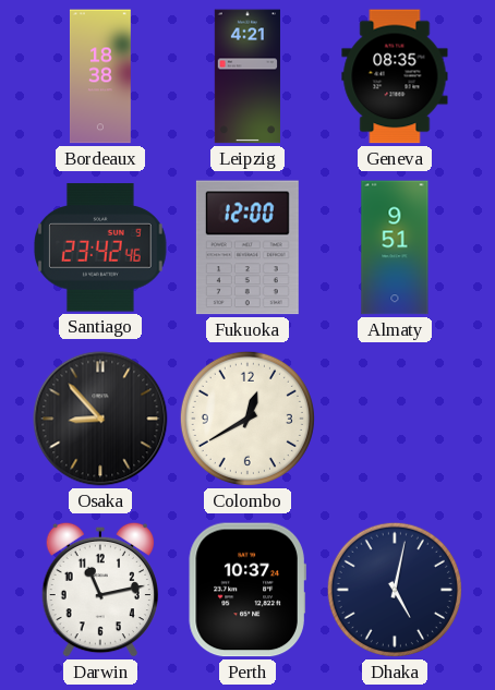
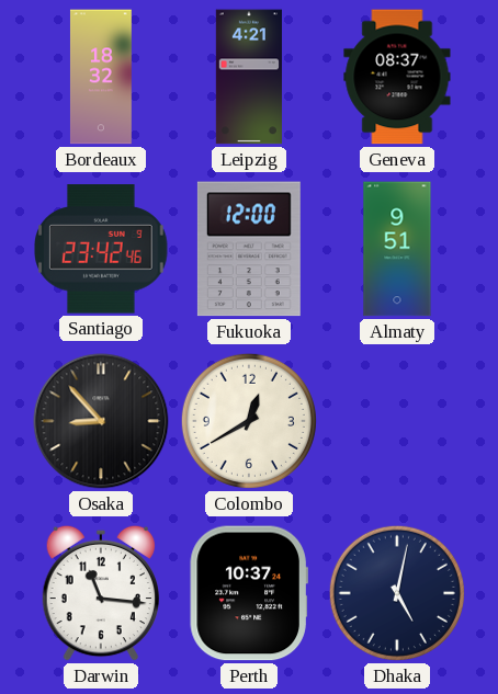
Bordeaux: 18:38 -> 18:32
Geneva: 08:35 -> 08:37
Darwin: 11:13 -> 11:16
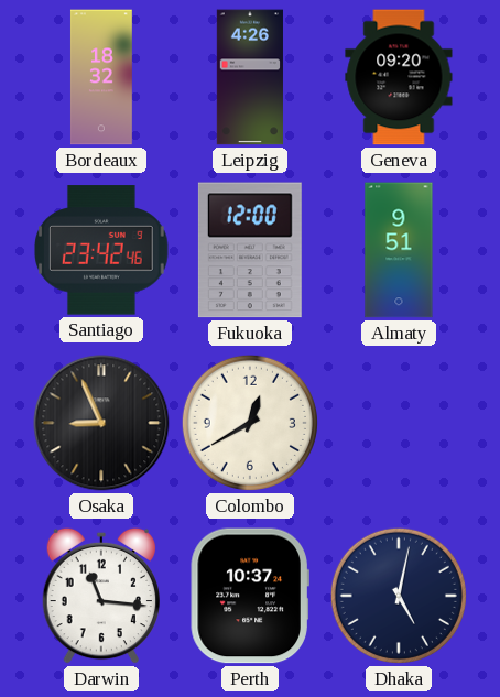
Leipzig: 4:21 -> 4:26
Geneva: 08:37 -> 09:20
Osaka: 8:53 -> 8:56
